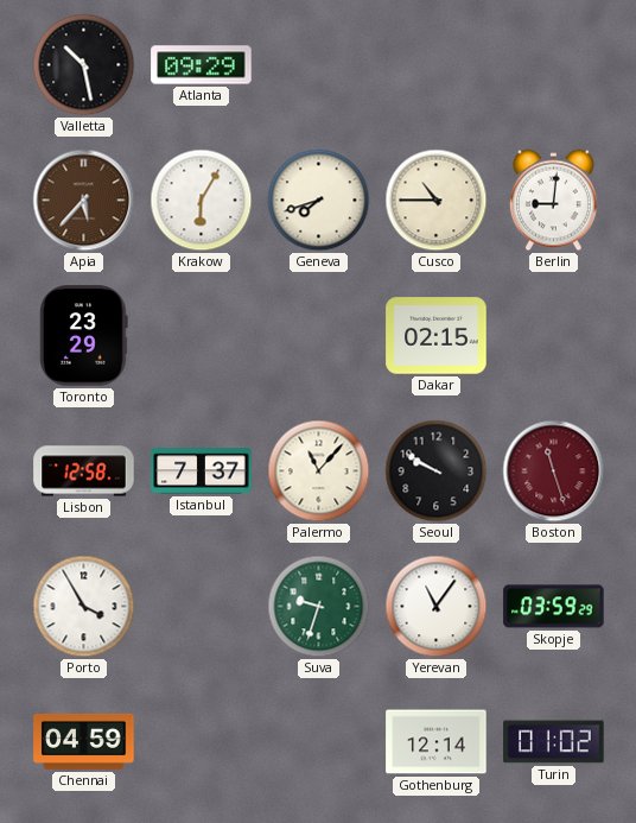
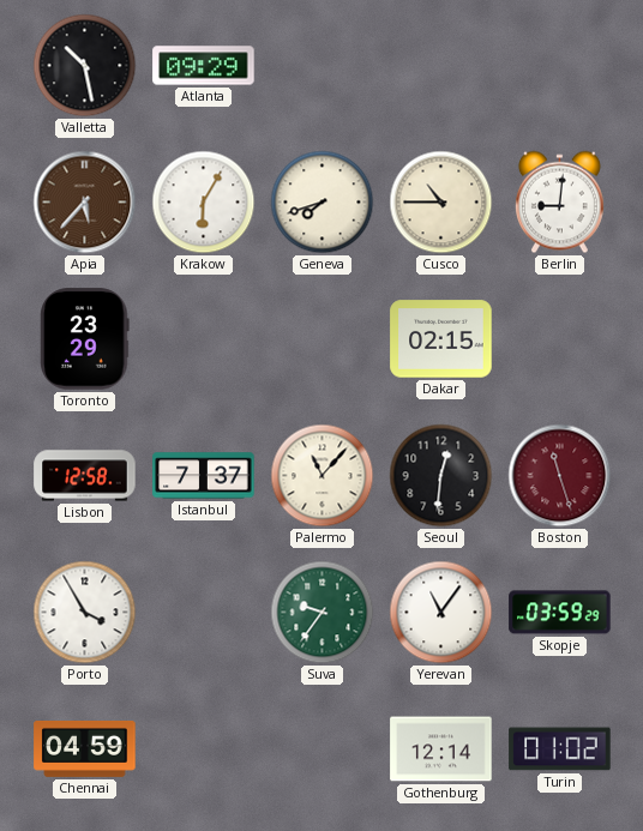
Seoul: 9:50 -> 12:31
Suva: 9:33 -> 9:36
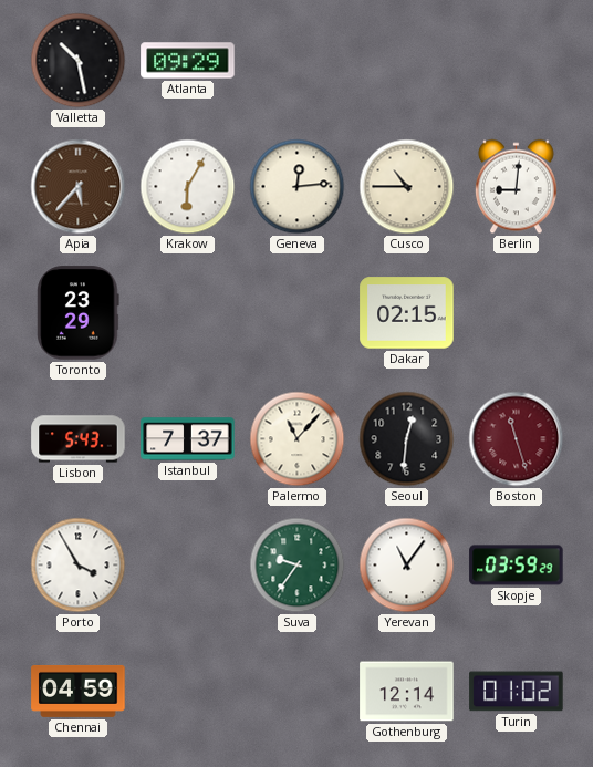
Geneva: 7:42 -> 12:14
Lisbon: 12:58 -> 5:43
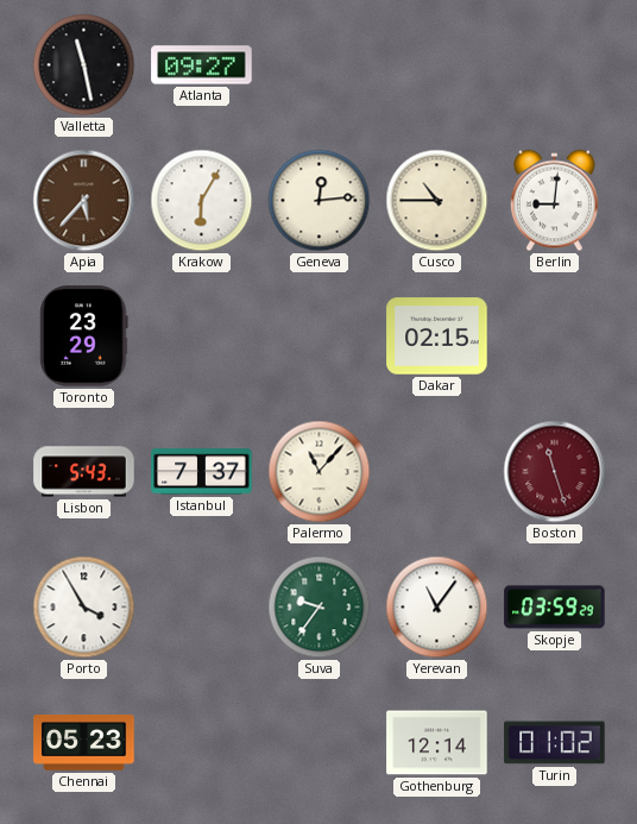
Valletta: 10:28 -> 11:28
Atlanta: 09:29 -> 09:27
Seoul: 12:31 -> none
Chennai: 04:59 -> 05:23
